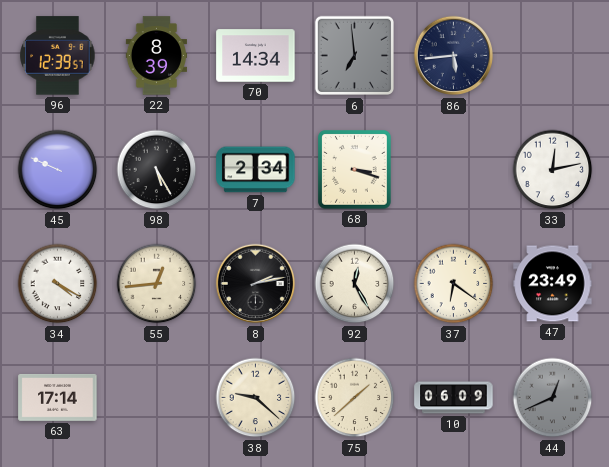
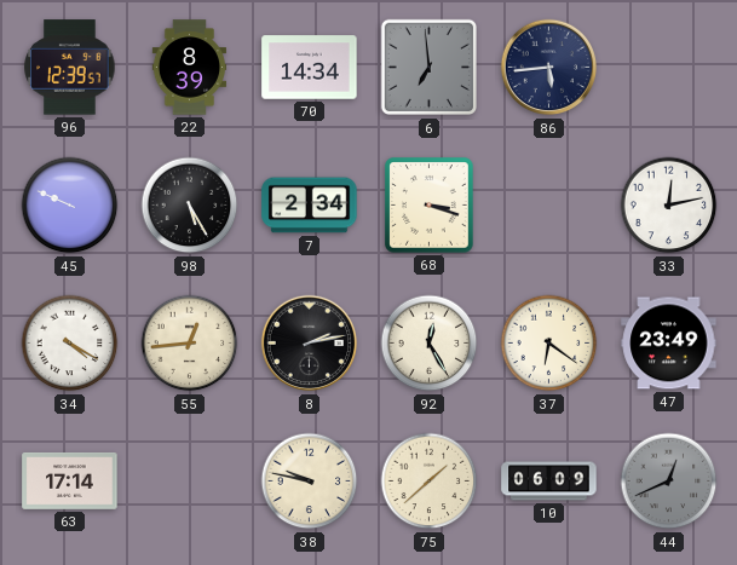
38: 9:22 -> 9:47
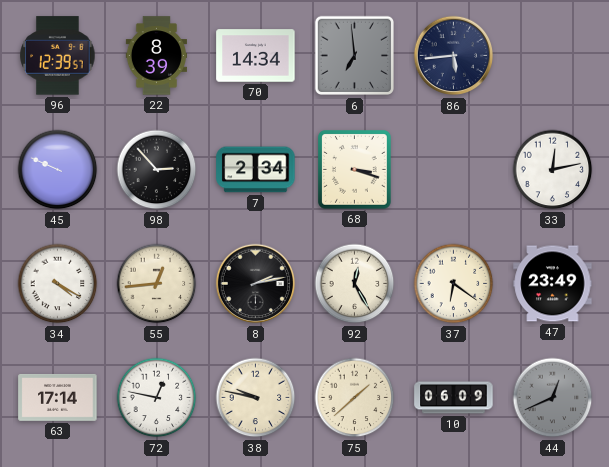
98: 5:25 -> 2:53
72: none -> 12:47
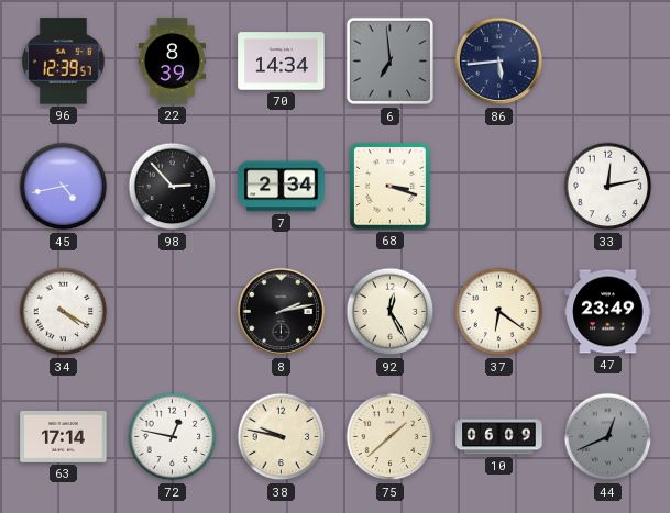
45: 9:49 -> 4:43
55: 12:44 -> none
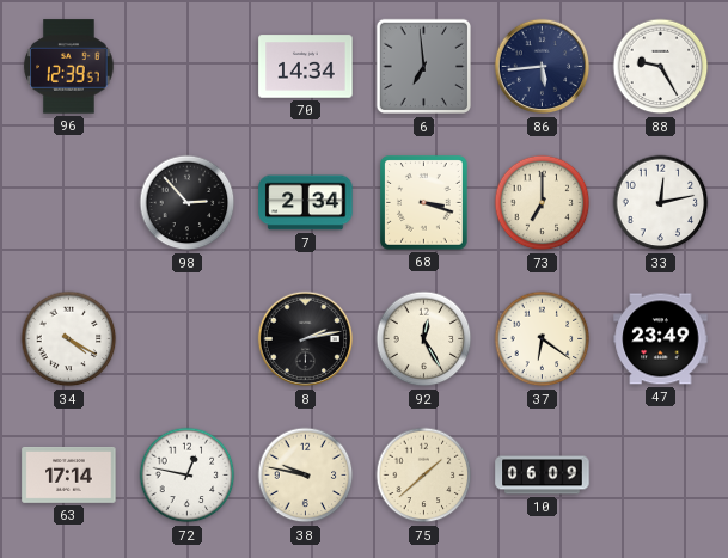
22: 8:39 -> none
88: none -> 9:25
45: 4:43 -> none
73: none -> 7:00
44: 12:41 -> none
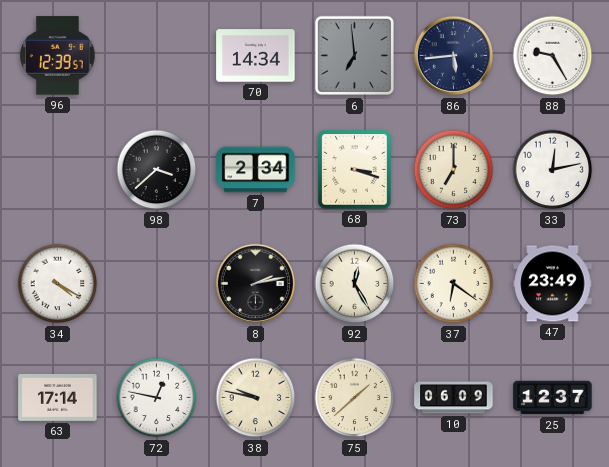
98: 2:53 -> 3:38
25: none -> 12:37
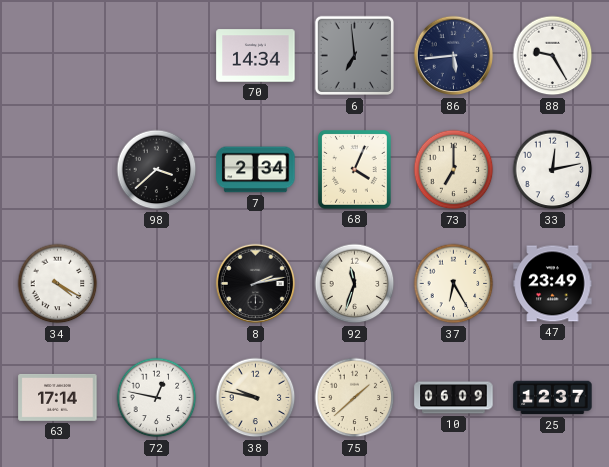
96: 12:39 -> none
68: 3:18 -> 4:04
92: 12:25 -> 11:33
37: 6:21 -> 6:25
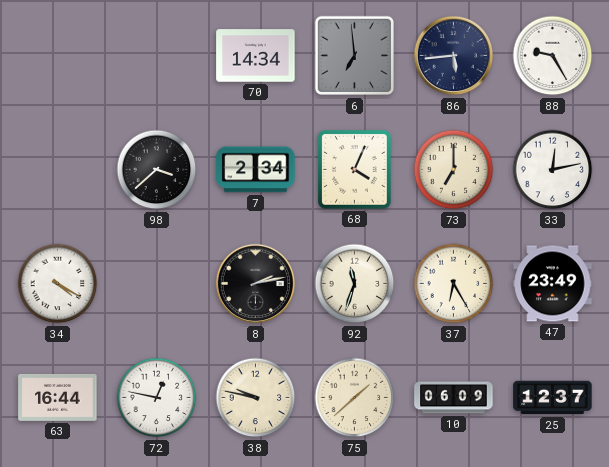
63: 17:14 -> 16:44
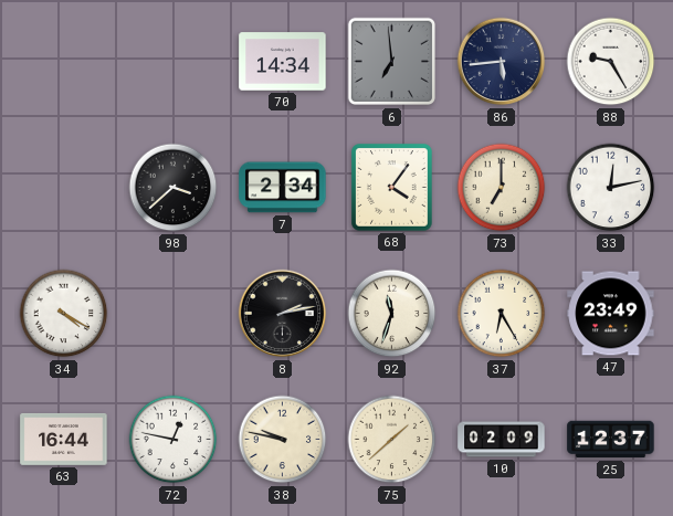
68: 4:04 -> 4:06
10: 06:09 -> 02:09
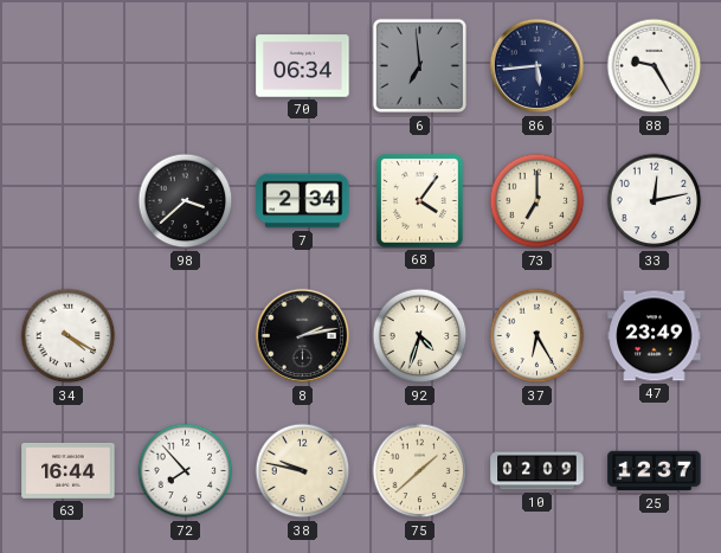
70: 14:34 -> 06:34
92: 11:33 -> 4:33
72: 12:47 -> 7:53
